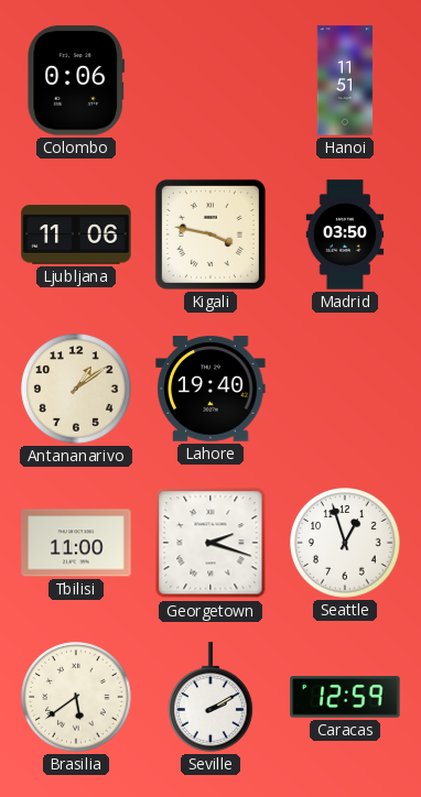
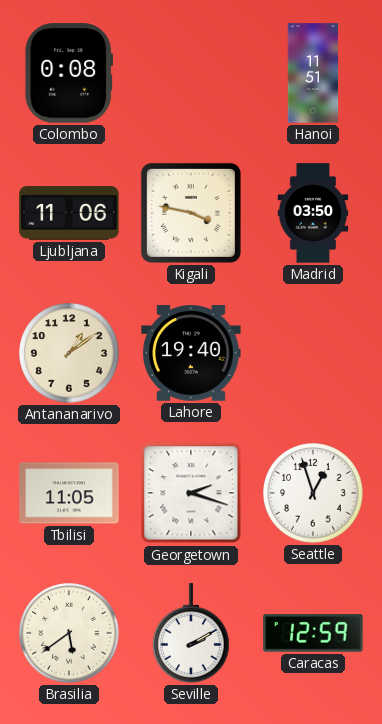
Colombo: 0:06 -> 0:08
Tbilisi: 11:00 -> 11:05
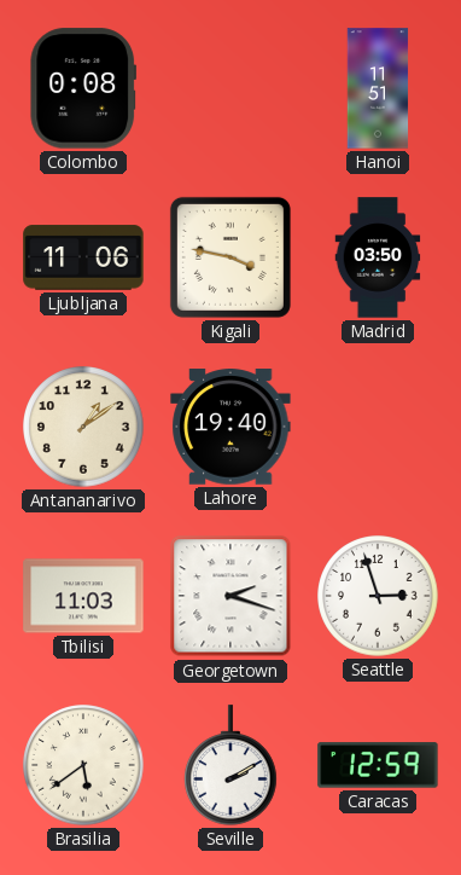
Tbilisi: 11:05 -> 11:03
Seattle: 12:57 -> 2:57
